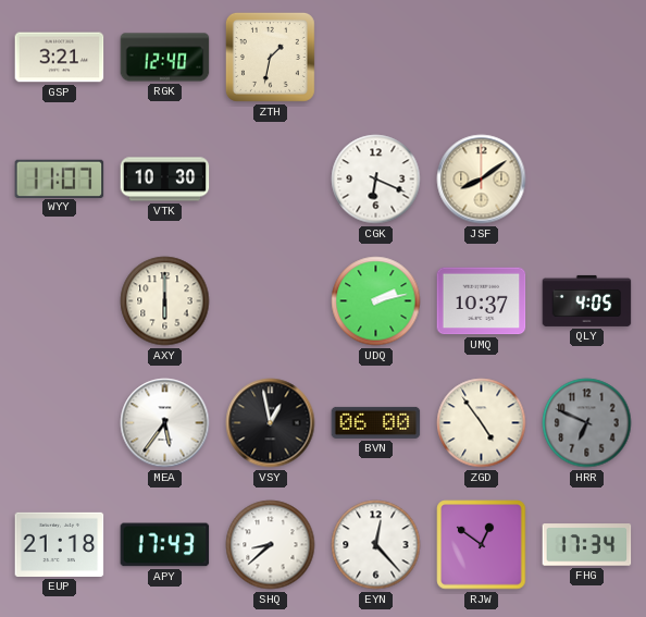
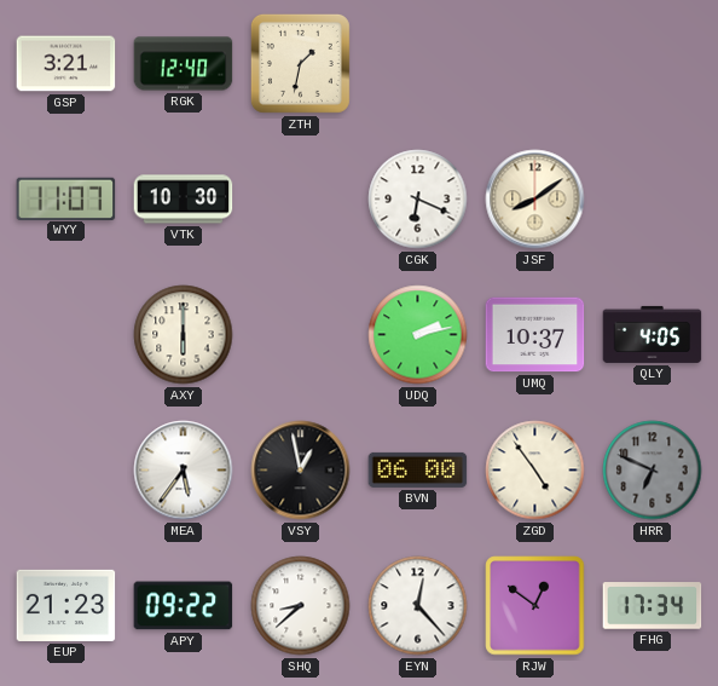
EUP: 21:18 -> 21:23
APY: 17:43 -> 09:22
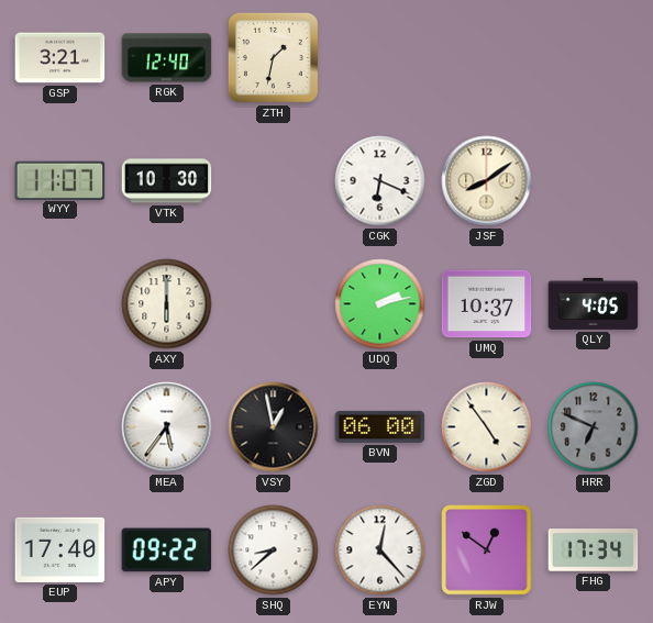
EUP: 21:23 -> 17:40
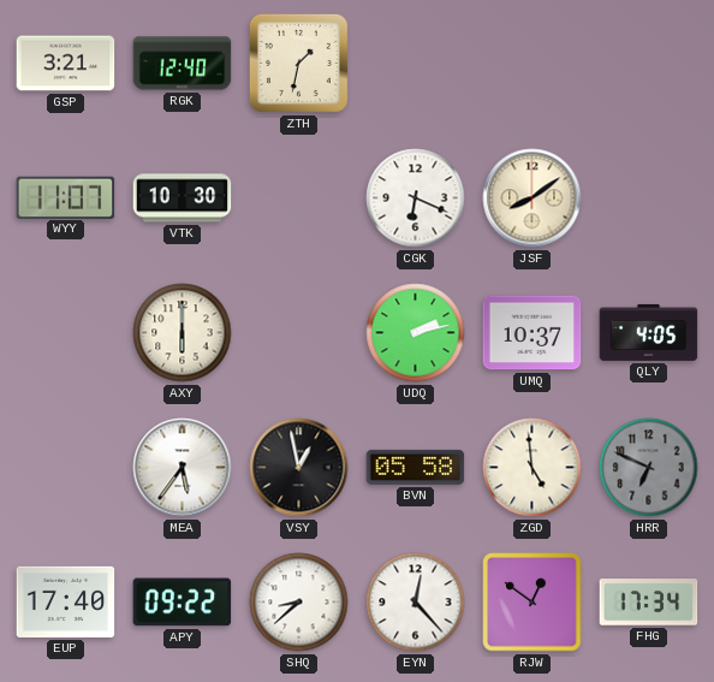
BVN: 06:00 -> 05:58
ZGD: 4:54 -> 4:59
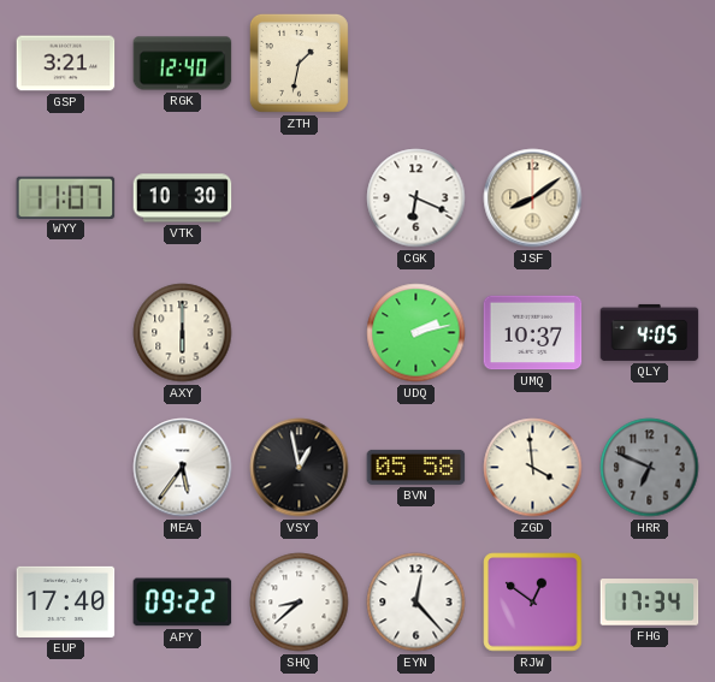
ZGD: 4:59 -> 3:59
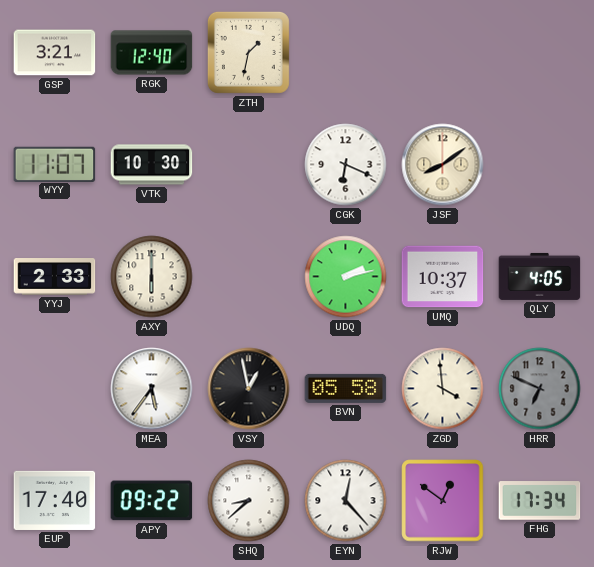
YYJ: none -> 2:33
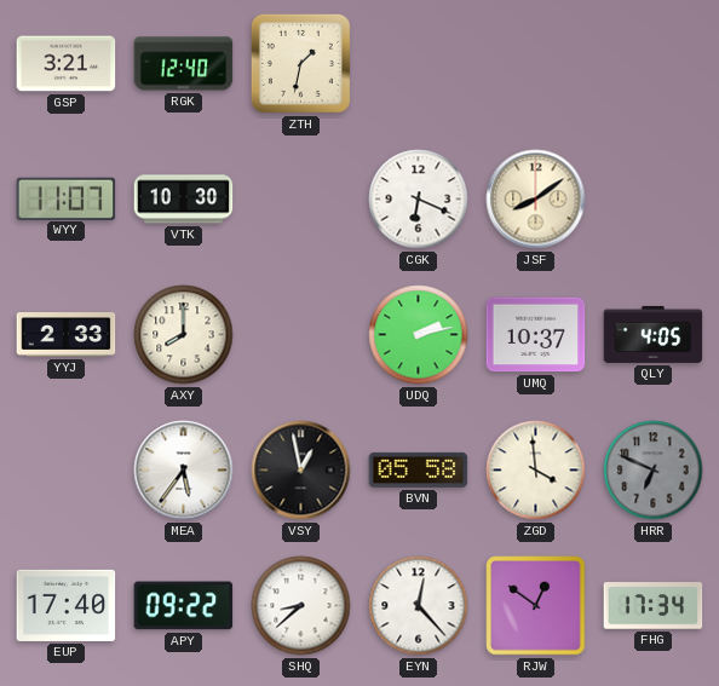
AXY: 6:00 -> 8:00
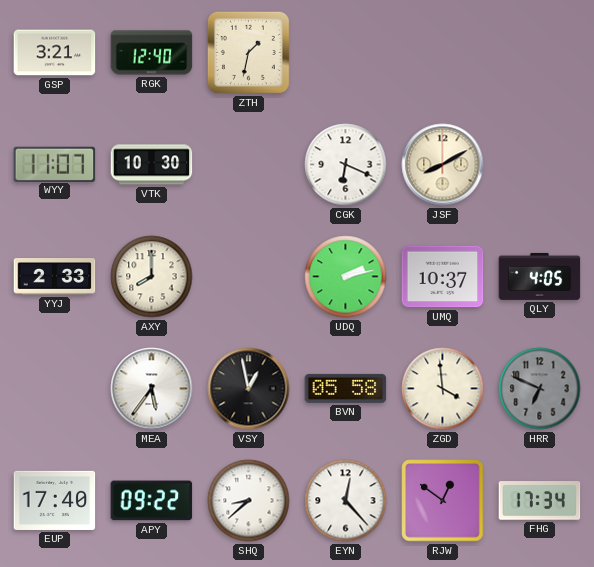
JSF: 8:09 -> 8:10
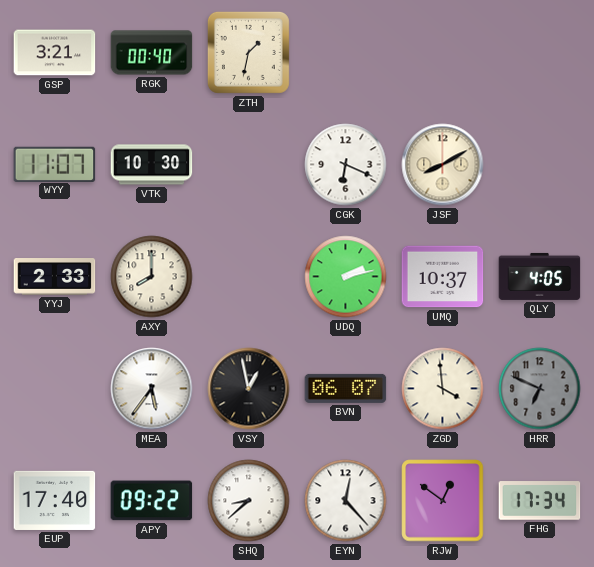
RGK: 12:40 -> 00:40
BVN: 05:58 -> 06:07
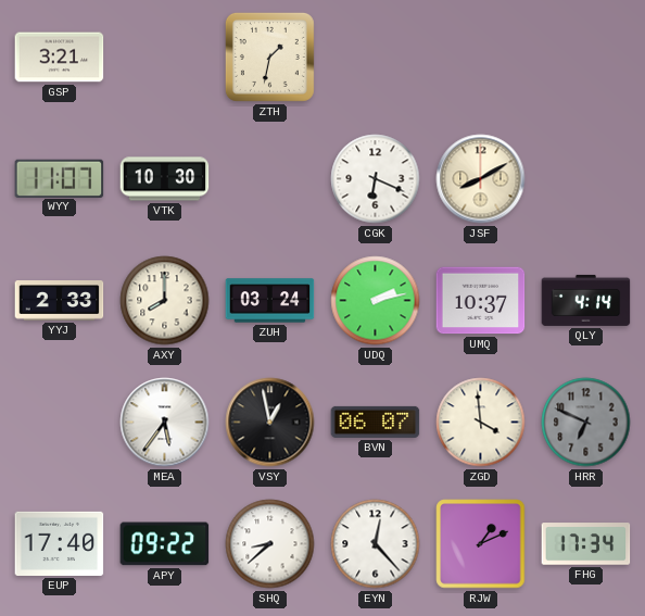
RGK: 00:40 -> none
ZUH: none -> 03:24
QLY: 4:05 -> 4:14
RJW: 12:51 -> 1:11
